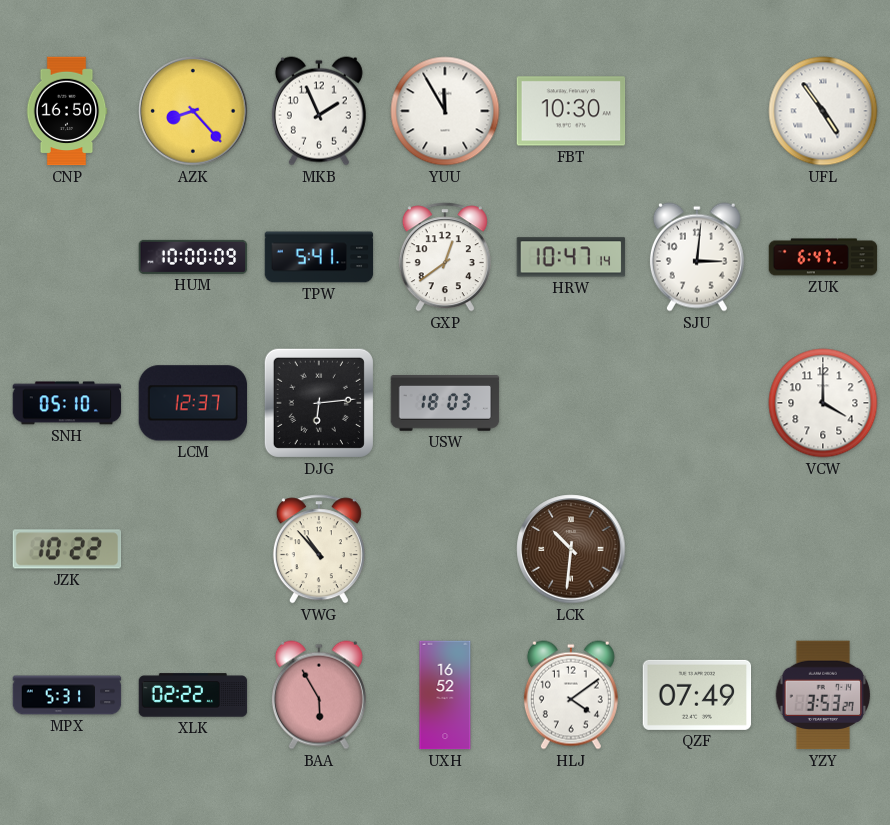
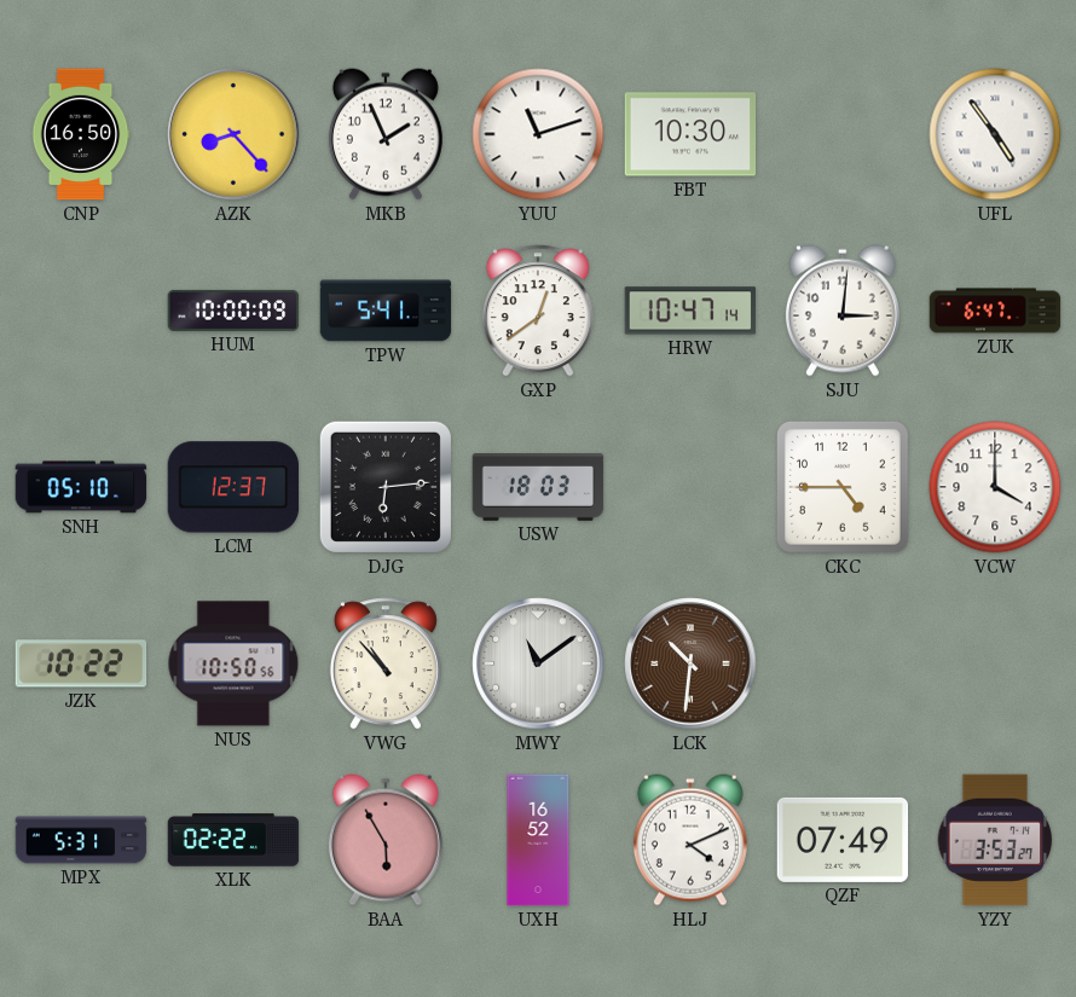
YUU: 11:55 -> 11:12
CKC: none -> 4:45
NUS: none -> 10:50
MWY: none -> 11:09
HLJ: 4:09 -> 4:11
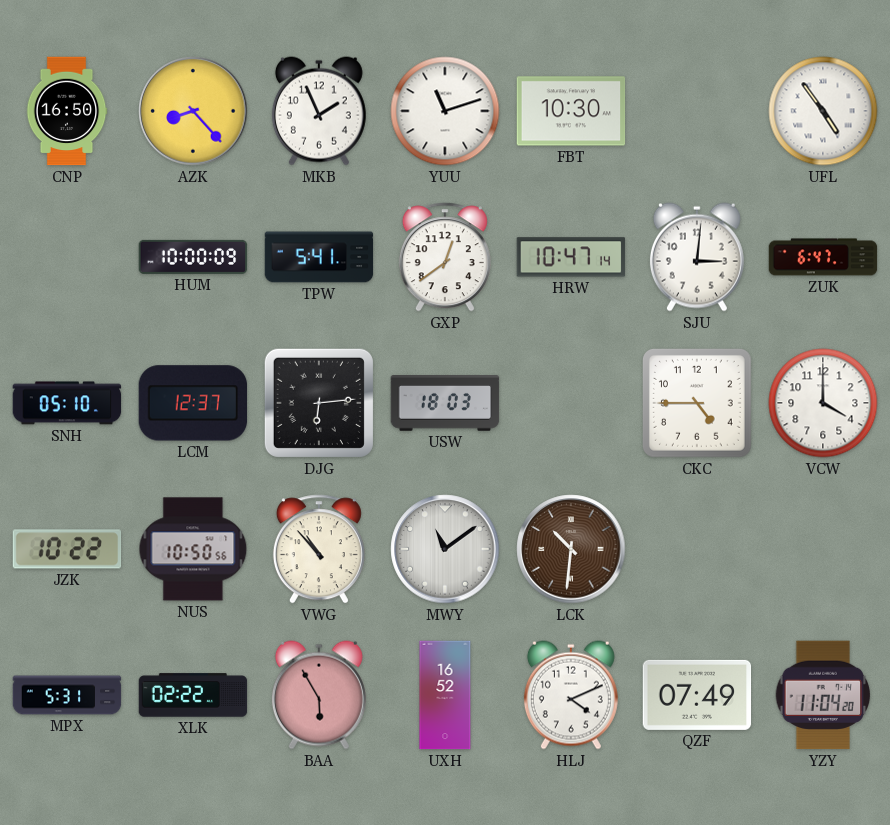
YZY: 3:53 -> 11:04
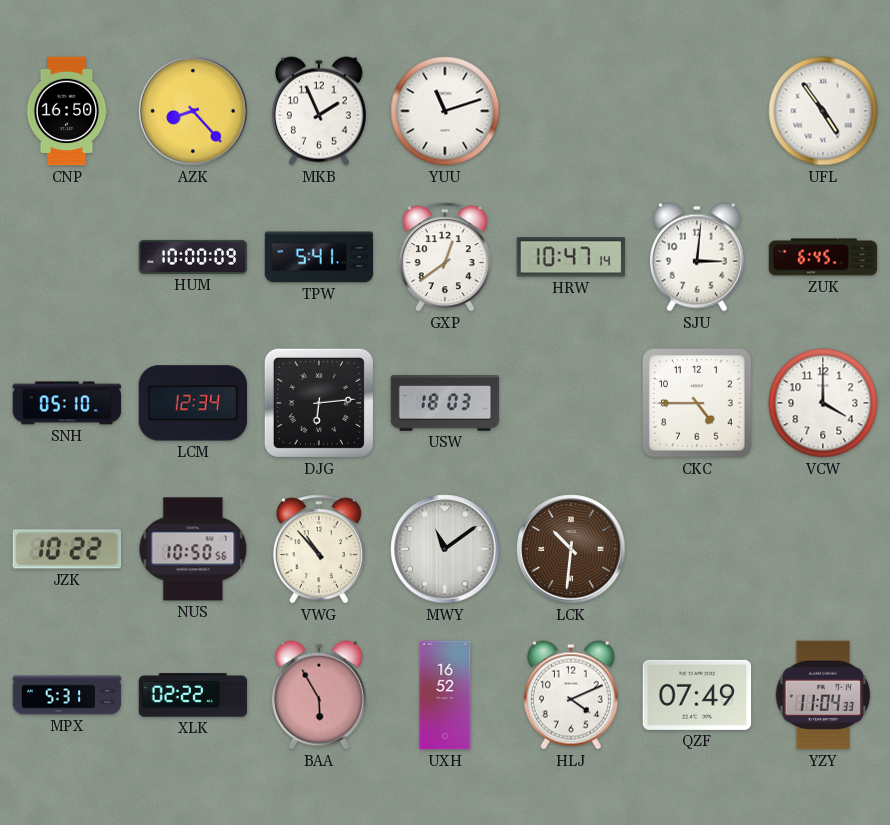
FBT: 10:30 -> none
ZUK: 6:47 -> 6:45
LCM: 12:37 -> 12:34
YZY: 11:04:20 -> 11:04:33
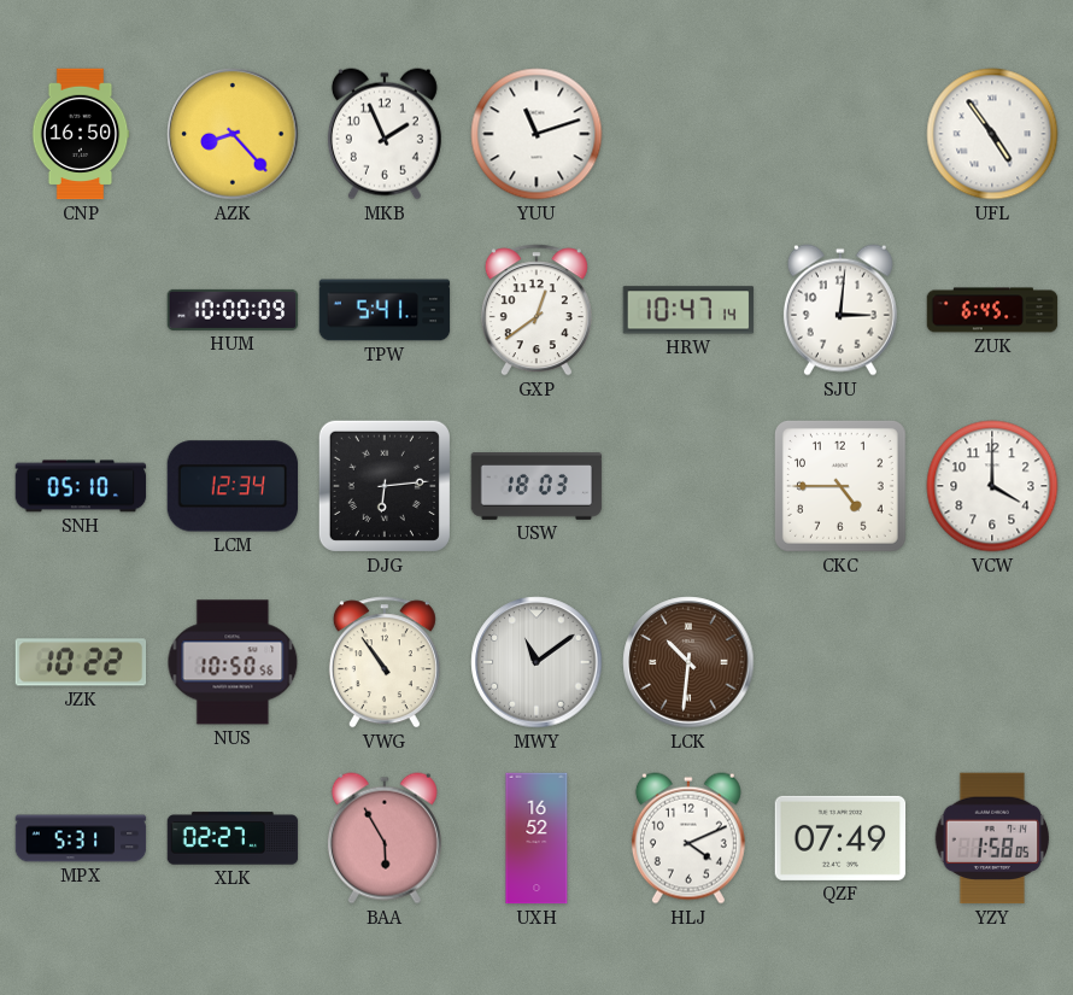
VWG: 10:53 -> 10:54
XLK: 02:22 -> 02:27
YZY: 11:04 -> 1:58
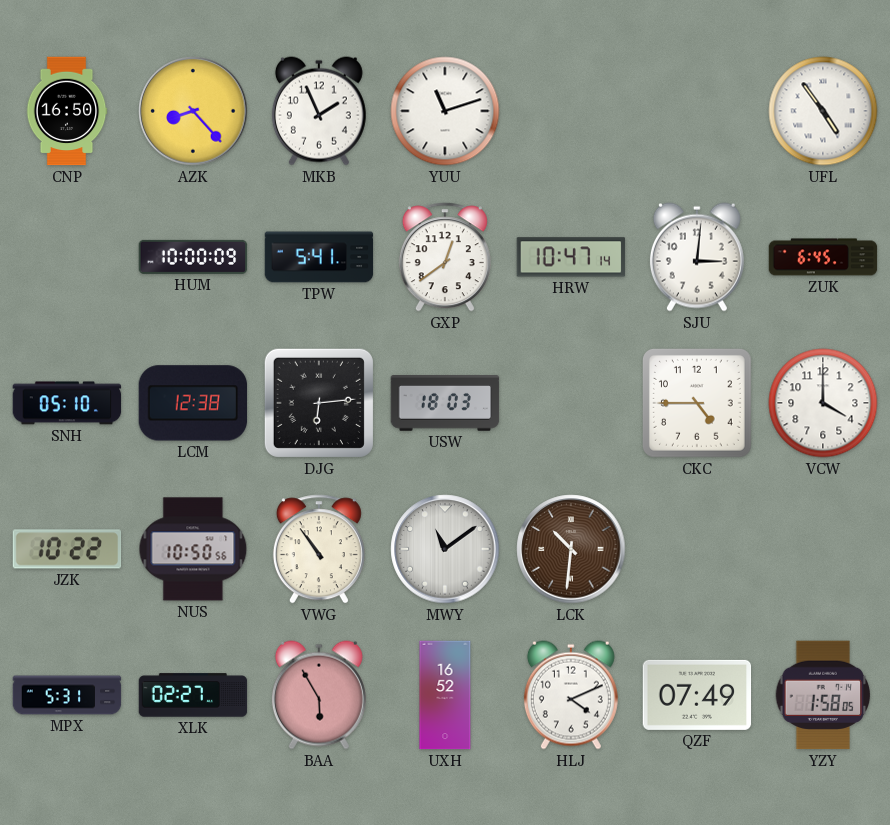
LCM: 12:34 -> 12:38
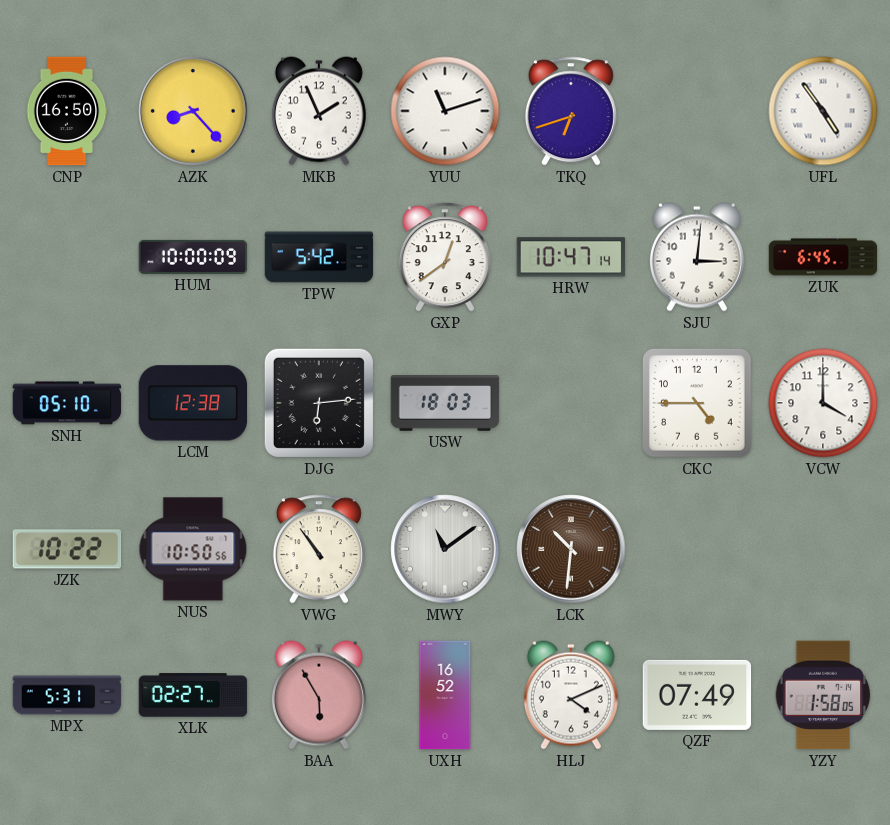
TKQ: none -> 6:42
TPW: 5:41 -> 5:42
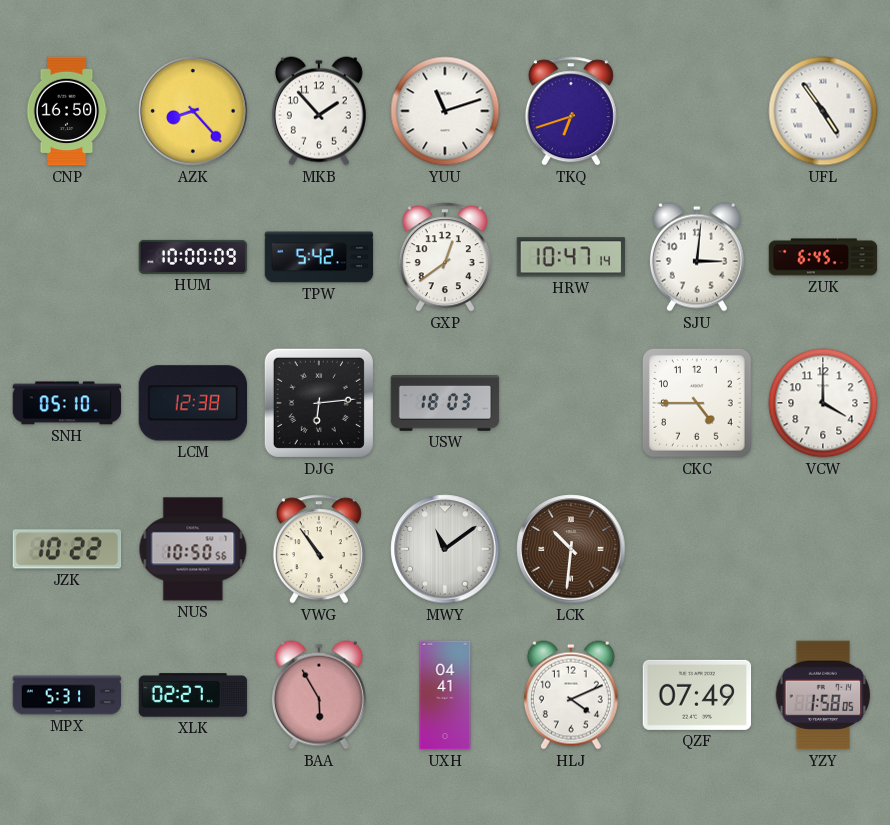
MKB: 1:56 -> 1:53
UXH: 16:52 -> 04:41
